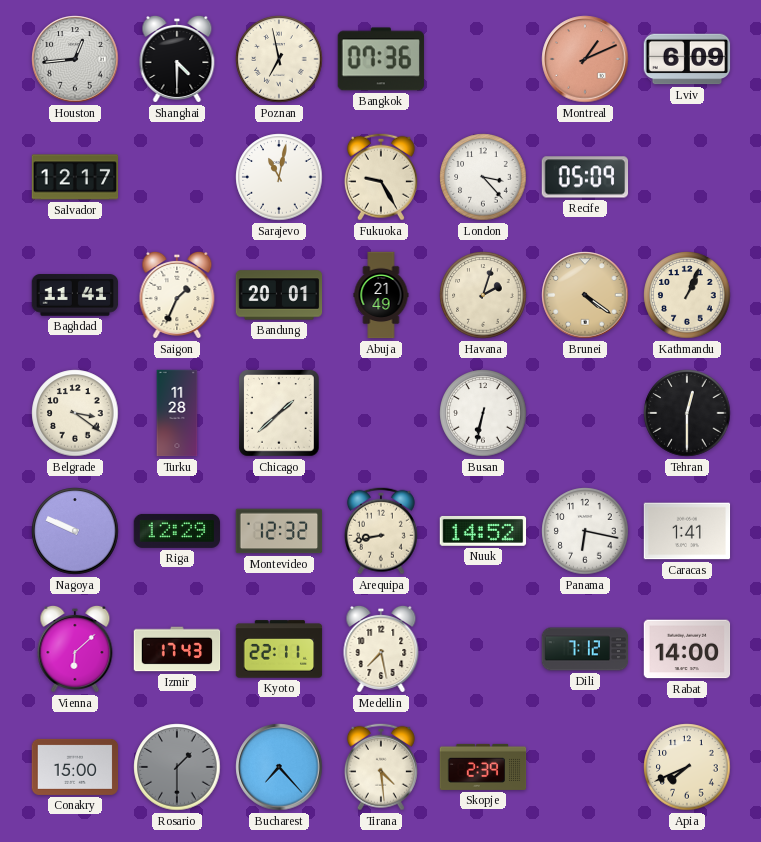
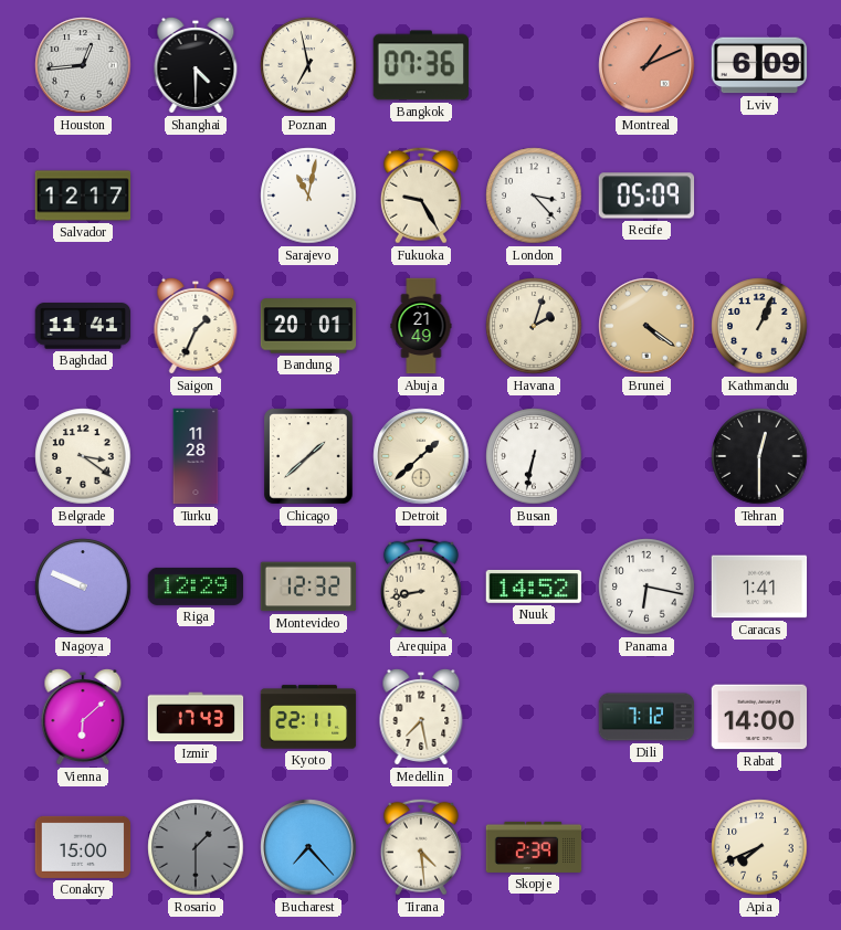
Detroit: none -> 1:38
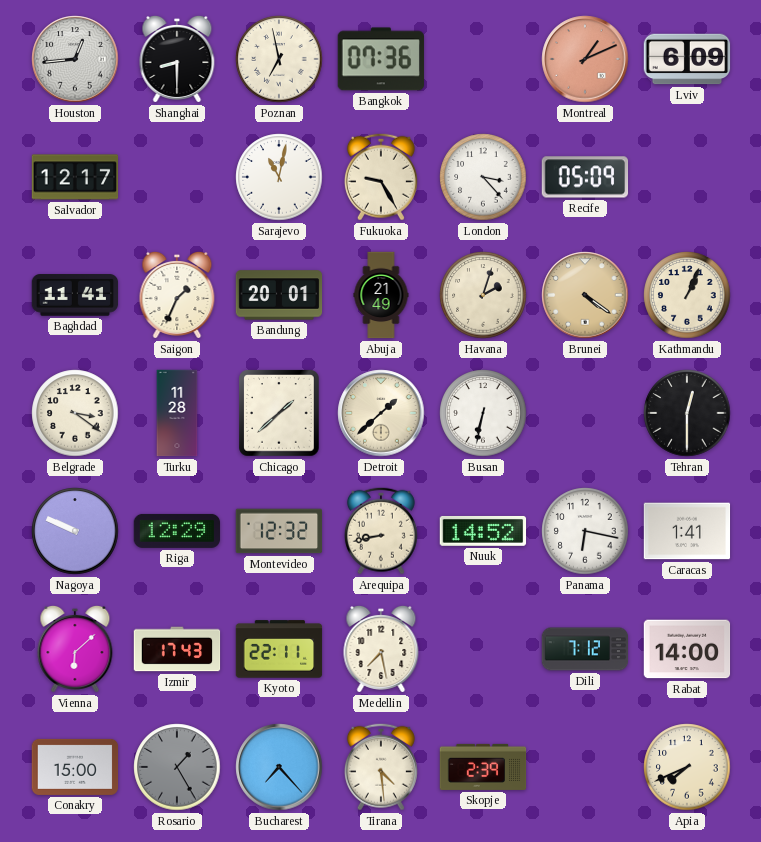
Shanghai: 4:30 -> 8:30
Rosario: 1:30 -> 1:25
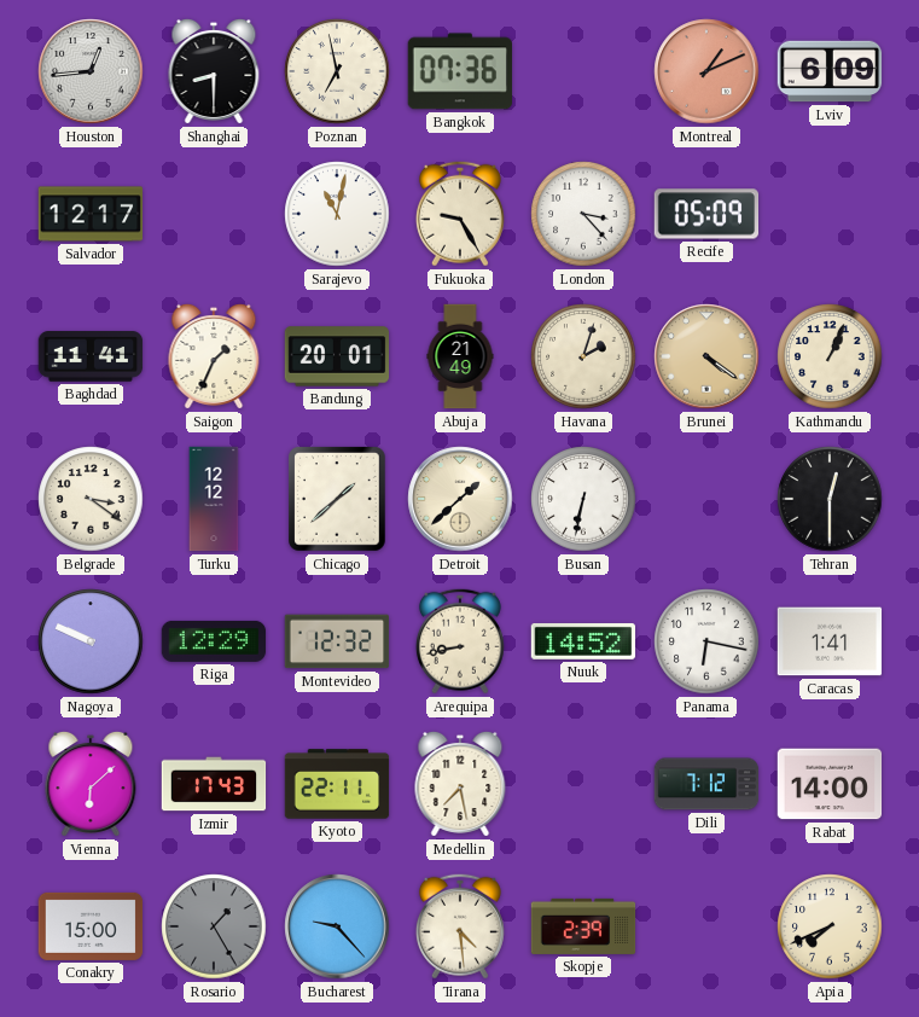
Turku: 11:28 -> 12:12
Bucharest: 7:23 -> 9:23
